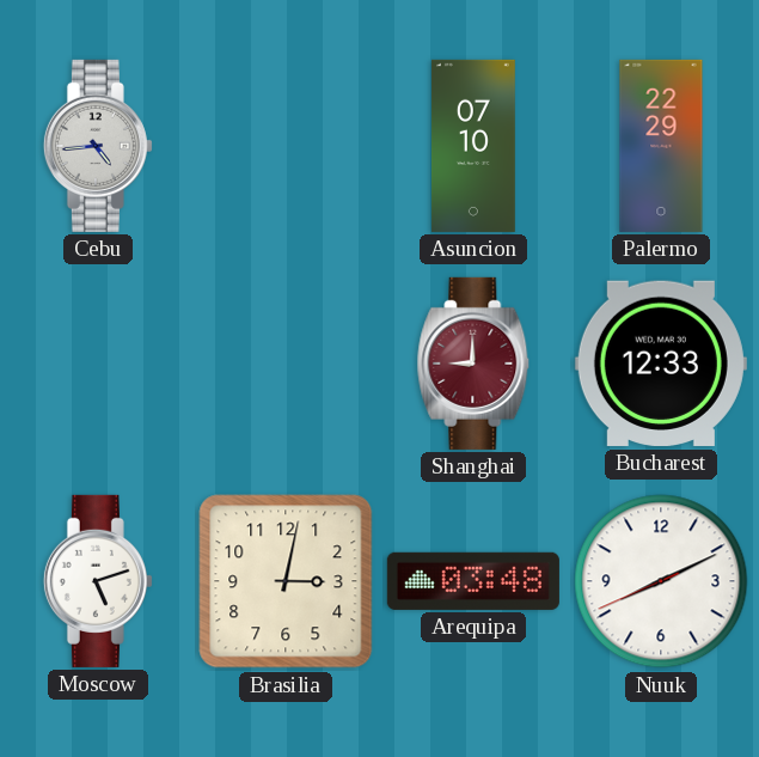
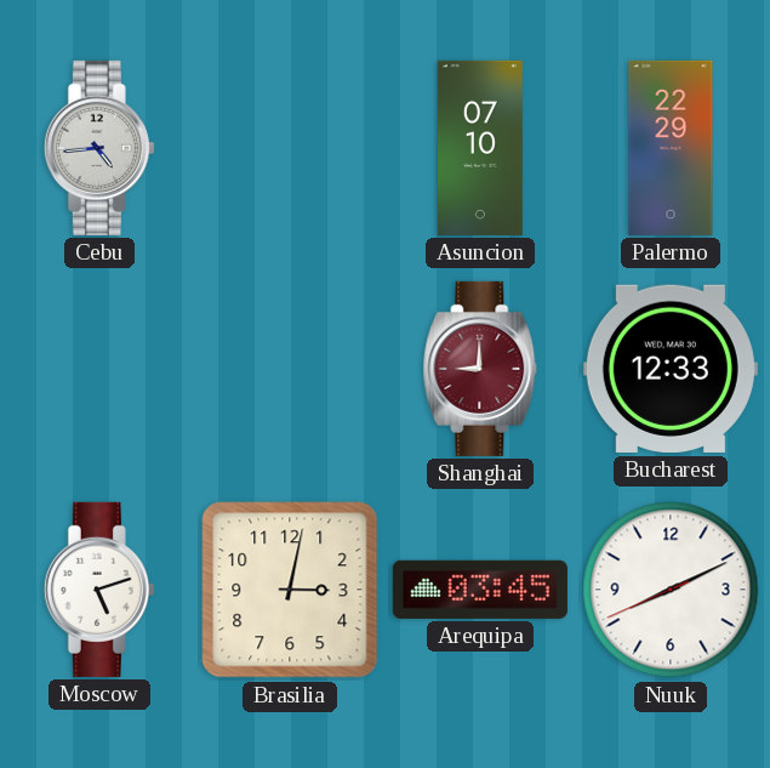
Arequipa: 03:48 -> 03:45
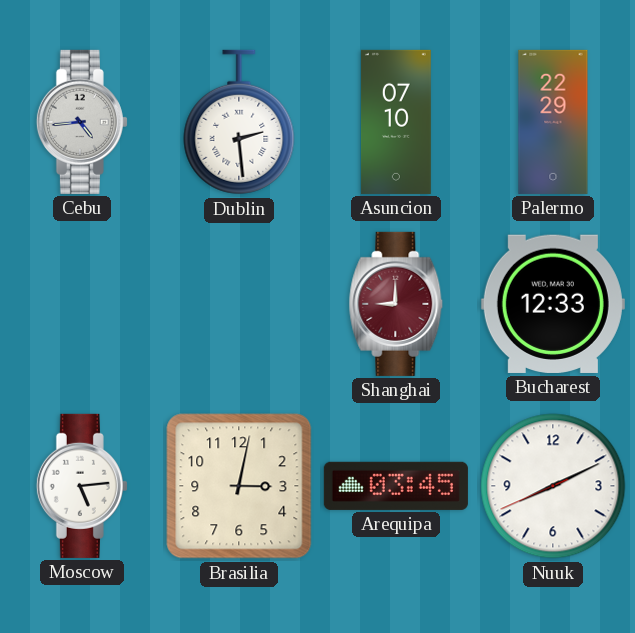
Dublin: none -> 2:29
Moscow: 5:12 -> 5:14
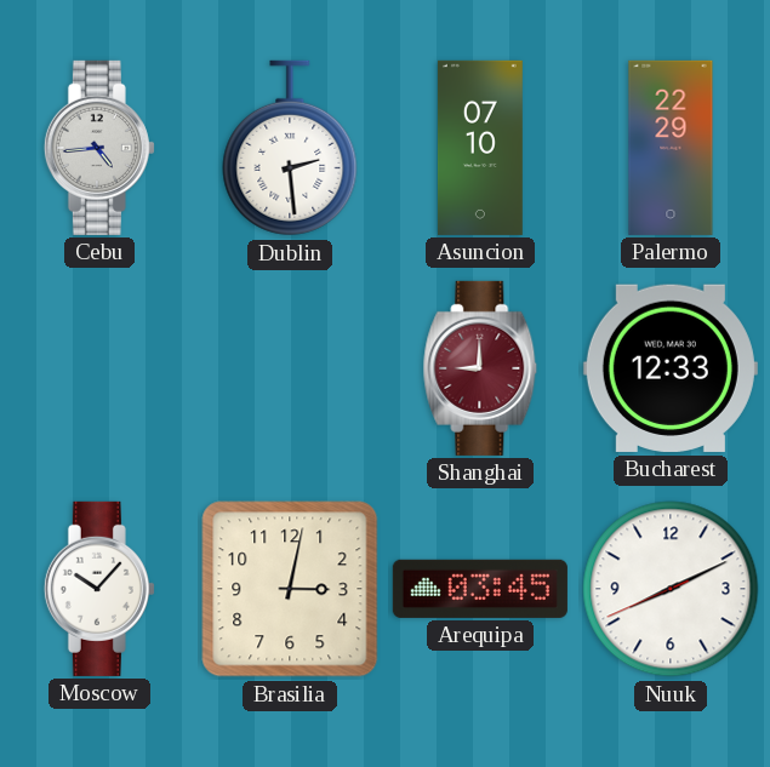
Moscow: 5:14 -> 10:07
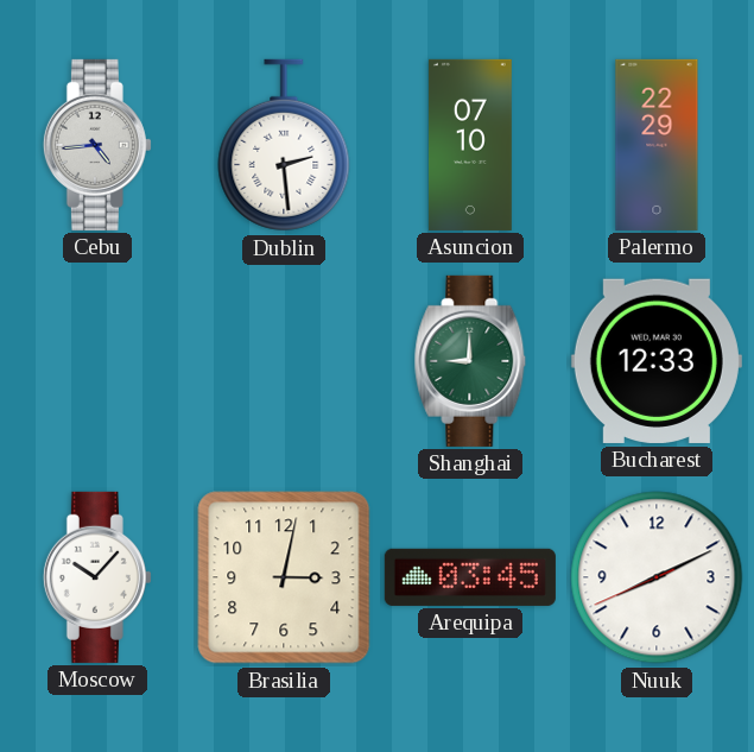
Shanghai dial: burgundy -> green
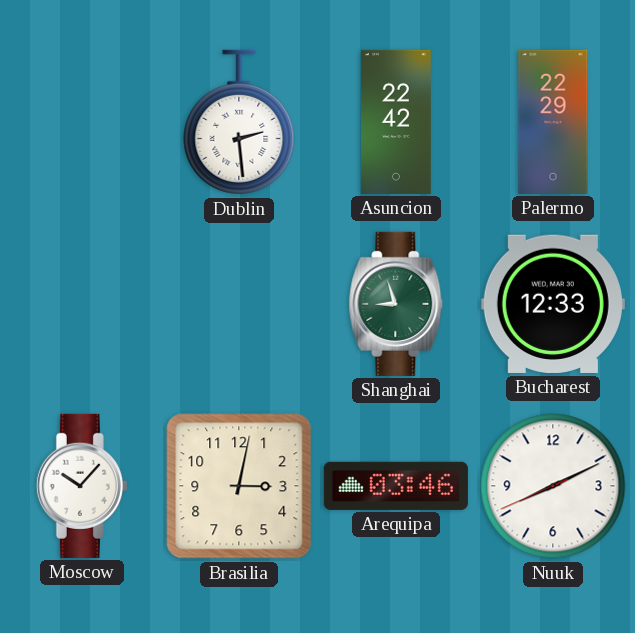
Cebu: 4:44 -> none
Asuncion: 07:10 -> 22:42
Shanghai: 9:00 -> 8:57
Arequipa: 03:45 -> 03:46
